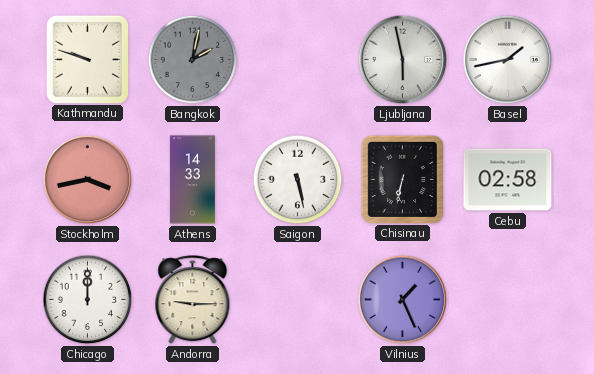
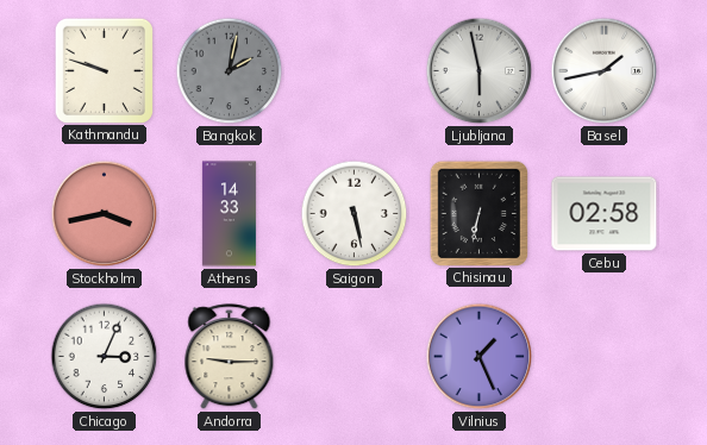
Chicago: 12:00 -> 3:04
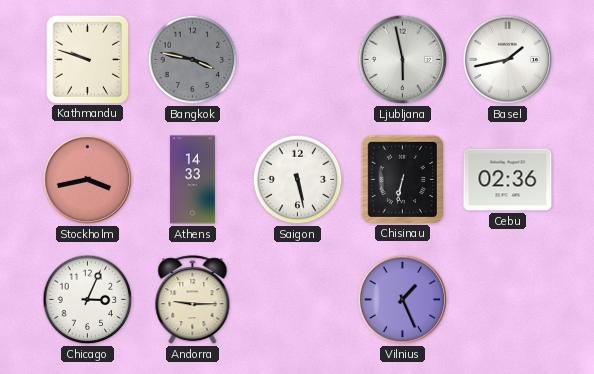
Bangkok: 2:02 -> 3:47
Cebu: 02:58 -> 02:36
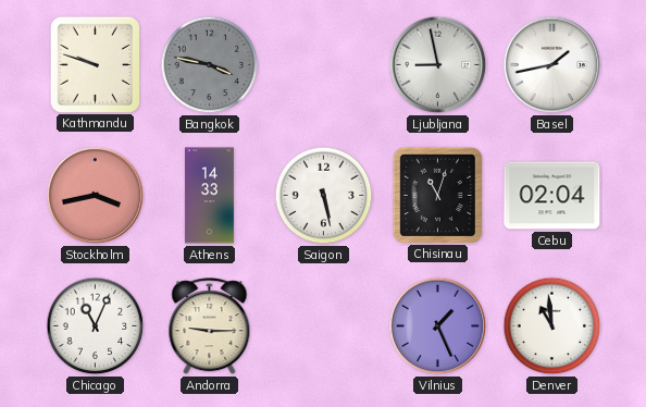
Ljubljana: 5:58 -> 8:58
Chisinau: 6:32 -> 11:03
Cebu: 02:36 -> 02:04
Chicago: 3:04 -> 11:04
Denver: none -> 10:59
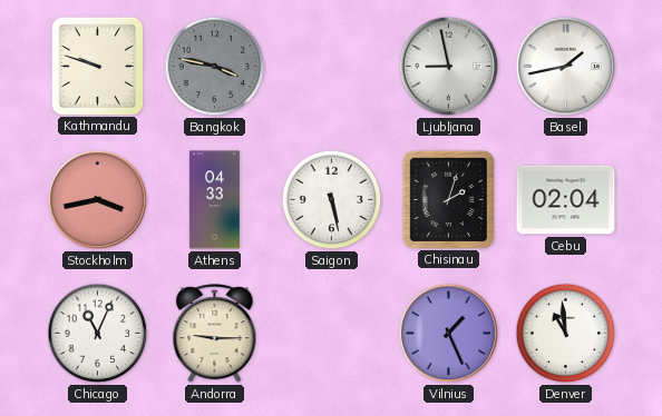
Athens: 14:33 -> 04:33
Chisinau: 11:03 -> 2:03
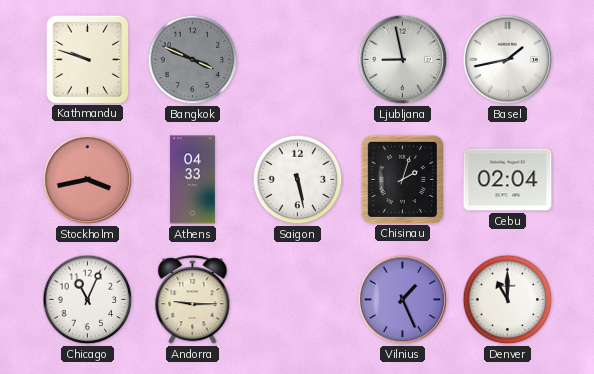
Bangkok: 3:47 -> 3:49
Denver: 10:59 -> 11:00
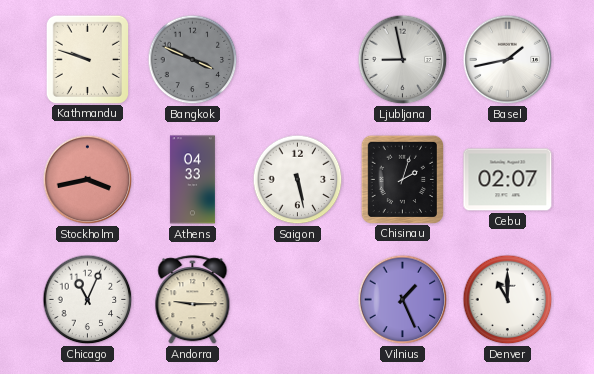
Cebu: 02:04 -> 02:07
